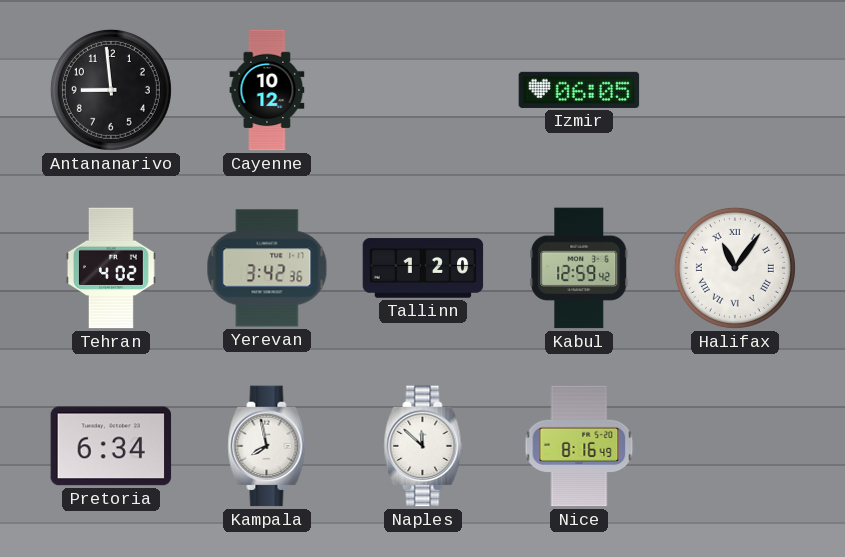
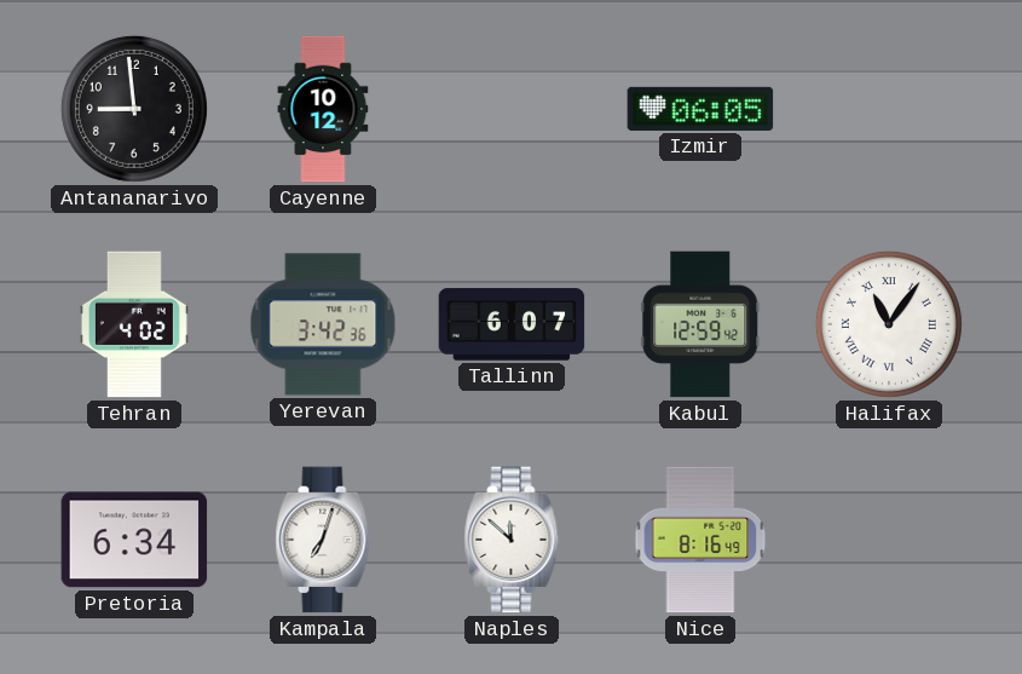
Tallinn: 1:20 -> 6:07
Kampala: 7:58 -> 7:03
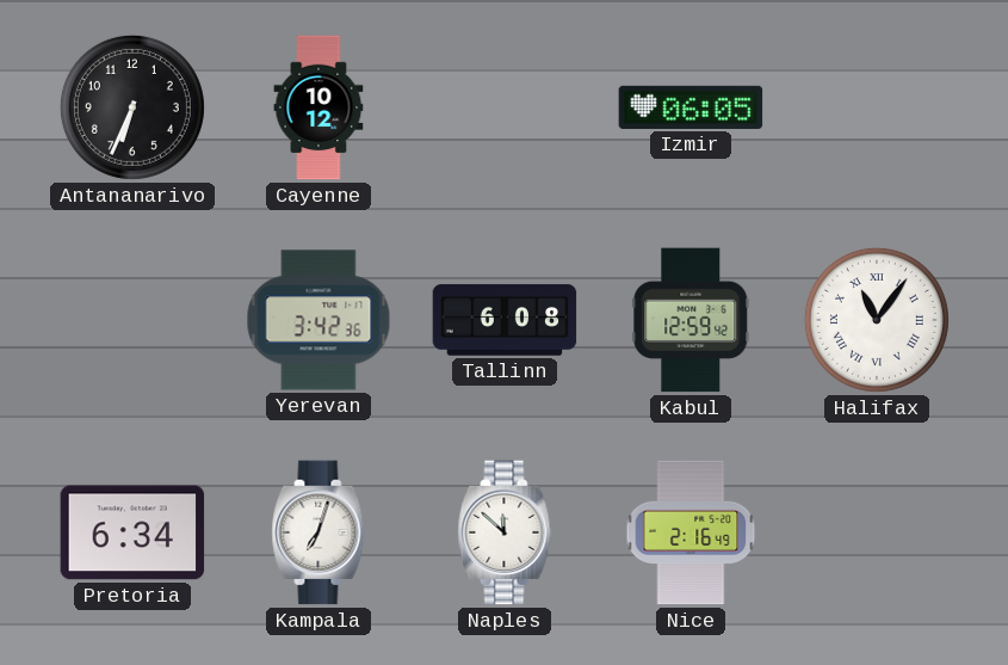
Antananarivo: 8:59 -> 6:34
Tehran: 4:02 -> none
Tallinn: 6:07 -> 6:08
Nice: 8:16 -> 2:16
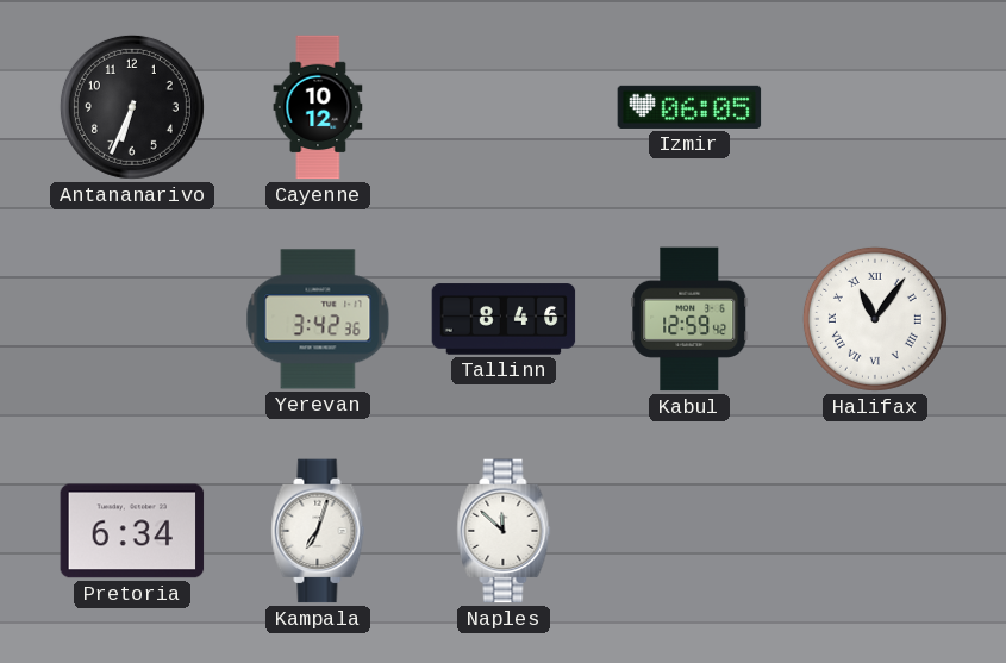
Tallinn: 6:08 -> 8:46
Nice: 2:16 -> none
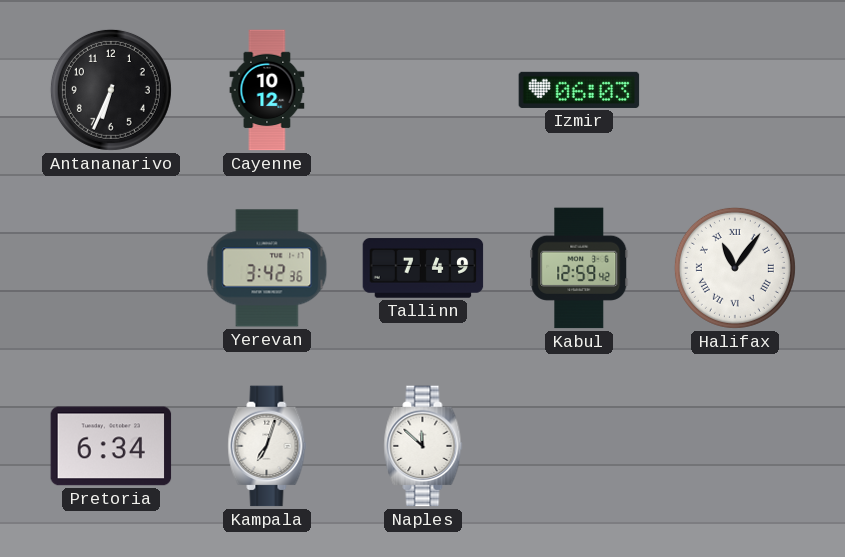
Izmir: 06:05 -> 06:03
Tallinn: 8:46 -> 7:49
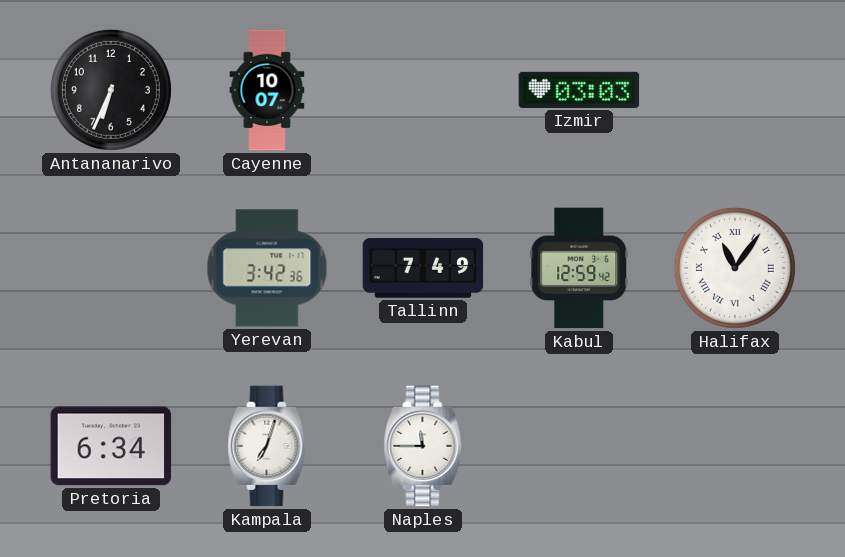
Cayenne: 10:12 -> 10:07
Izmir: 06:03 -> 03:03
Naples: 11:52 -> 11:45
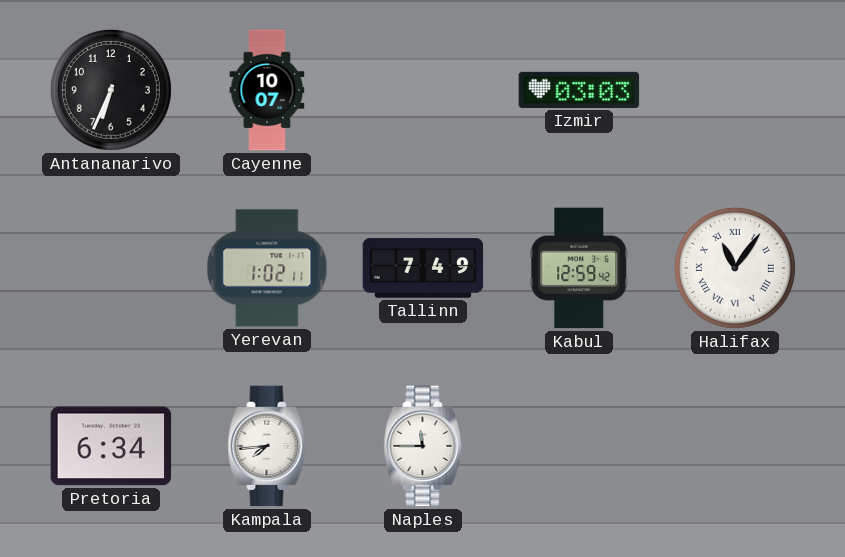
Yerevan: 3:42 -> 1:02
Kampala: 7:03 -> 7:44
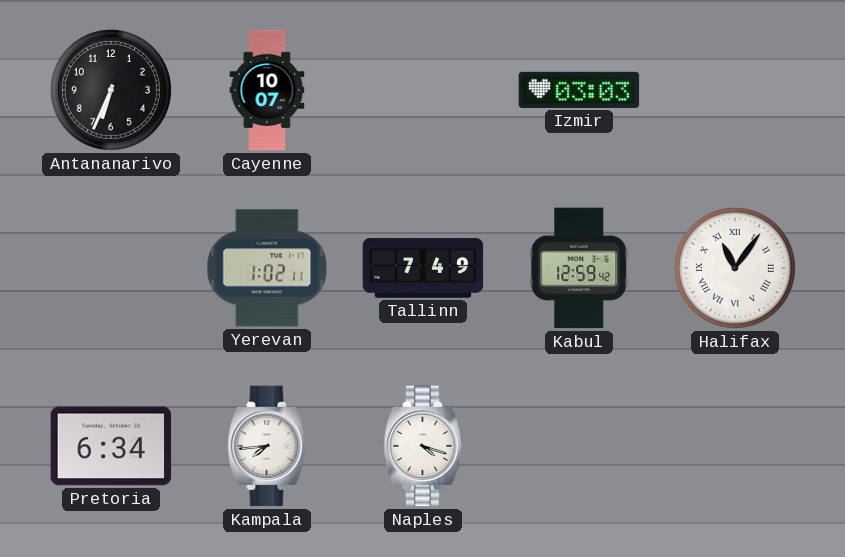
Naples: 11:45 -> 4:18
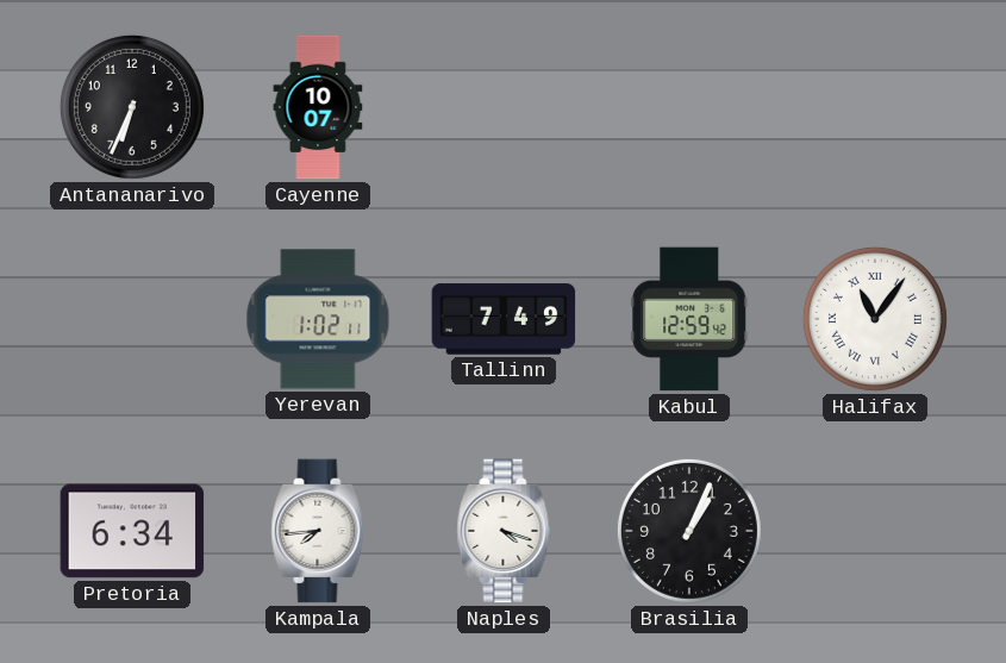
Izmir: 03:03 -> none
Brasilia: none -> 1:04
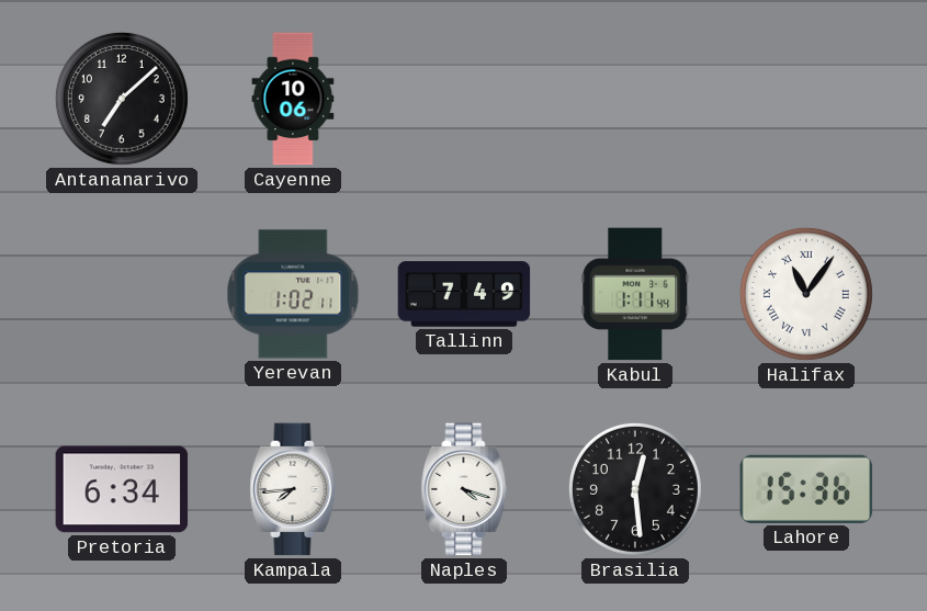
Antananarivo: 6:34 -> 7:08
Cayenne: 10:07 -> 10:06
Kabul: 12:59 -> 1:11
Brasilia: 1:04 -> 12:29
Lahore: none -> 15:36
